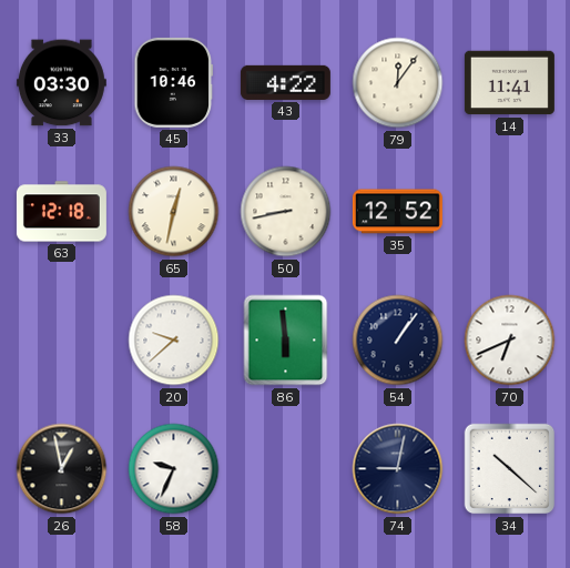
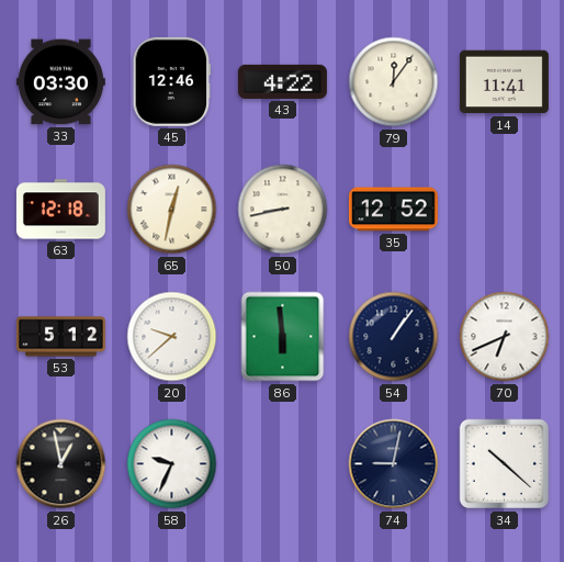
45: 10:46 -> 12:46
53: none -> 5:12
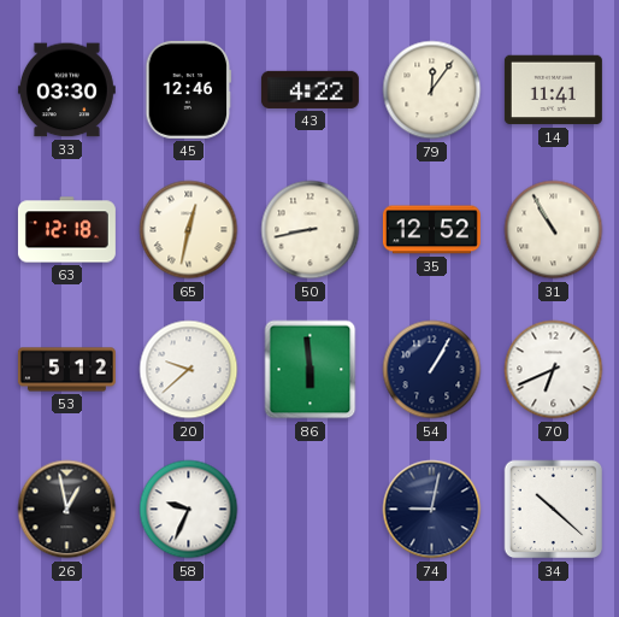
31: none -> 10:55
54: 1:06 -> 1:05
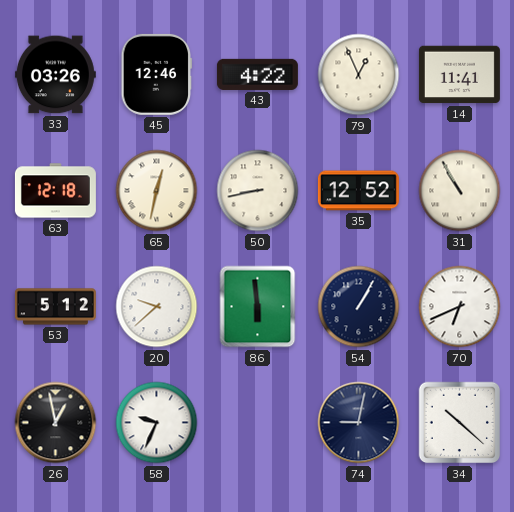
33: 03:30 -> 03:26
79: 12:06 -> 12:56
